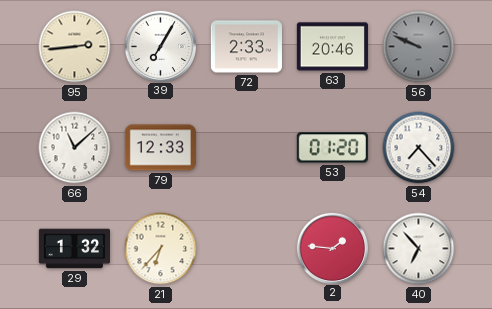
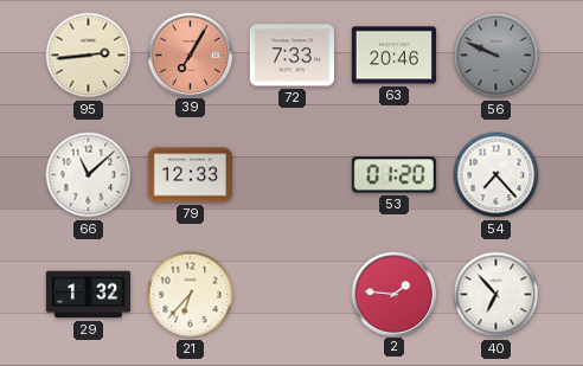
39 dial: white -> salmon
72: 2:33 -> 7:33
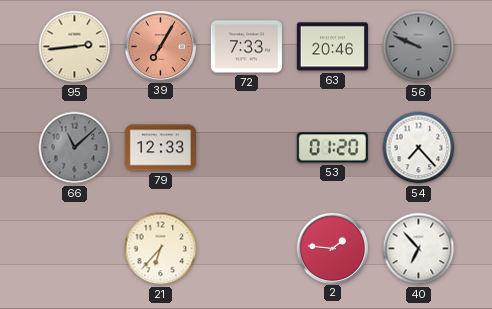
66 dial: white -> grey
29: 1:32 -> none
